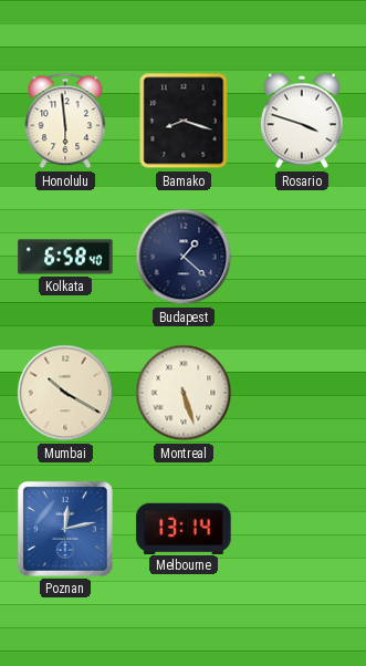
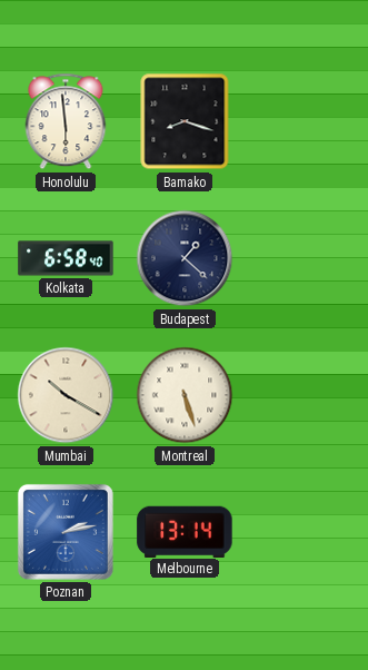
Rosario: 3:48 -> none
Poznan: 12:13 -> 2:13
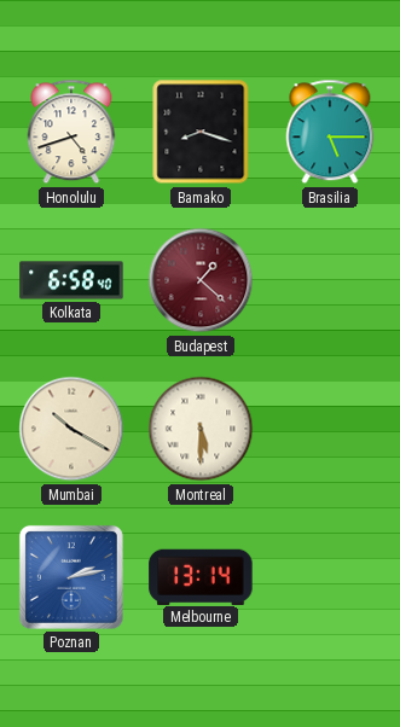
Honolulu: 5:59 -> 4:42
Brasilia: none -> 5:15
Budapest dial: navy -> burgundy
Montreal: 5:27 -> 5:30
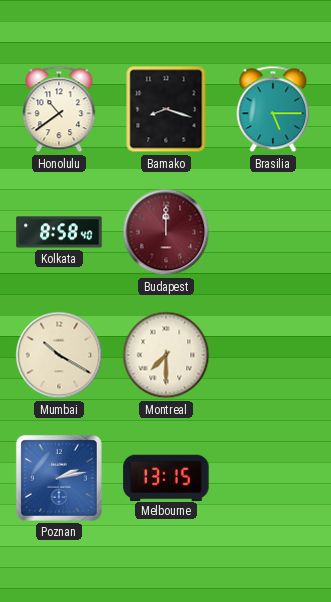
Honolulu: 4:42 -> 10:39
Kolkata: 6:58 -> 8:58
Budapest: 1:22 -> 12:00
Montreal: 5:30 -> 7:30
Melbourne: 13:14 -> 13:15
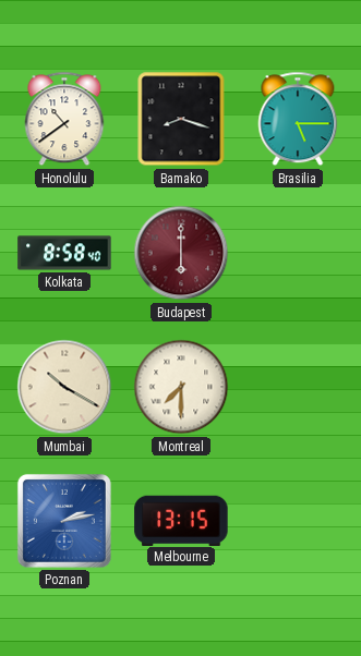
Budapest: 12:00 -> 6:00
